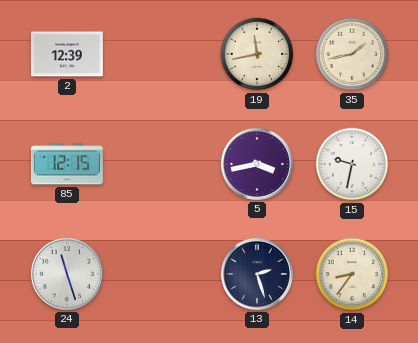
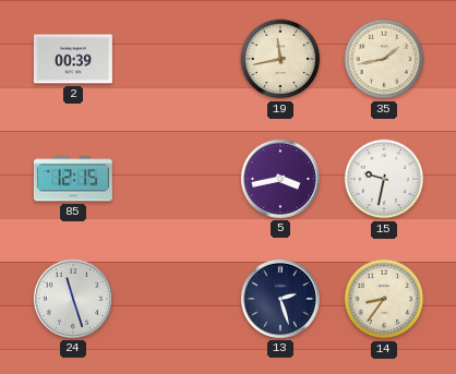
2: 12:39 -> 00:39
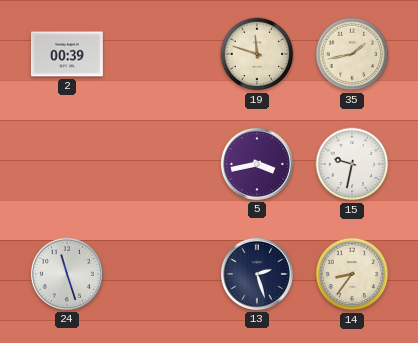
19: 11:43 -> 11:48
85: 12:15 -> none
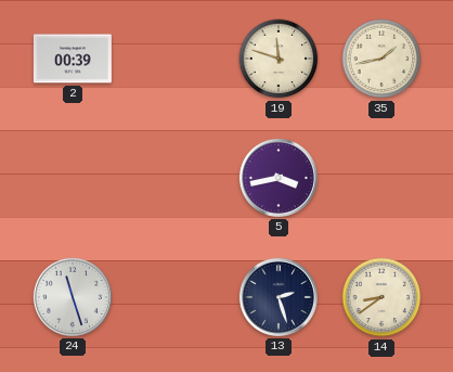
15: 9:32 -> none
14: 8:36 -> 8:39
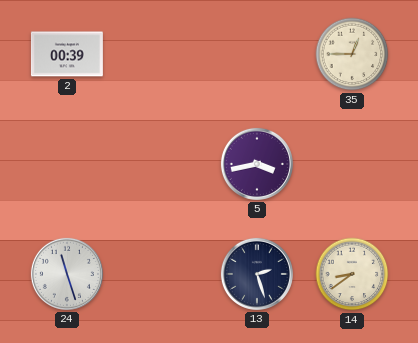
19: 11:48 -> none
35: 1:43 -> 12:45
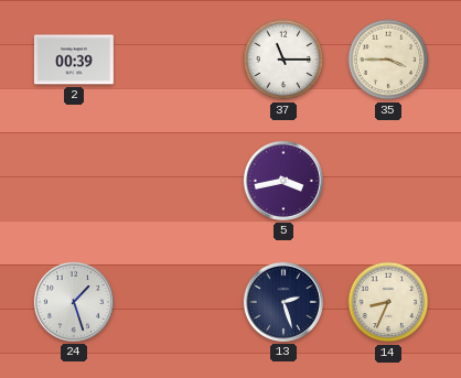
37: none -> 11:15
35: 12:45 -> 3:45
24: 11:27 -> 1:27
14: 8:39 -> 8:34
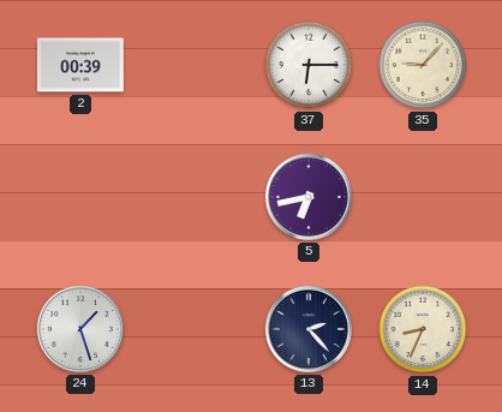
37: 11:15 -> 6:15
35: 3:45 -> 9:07
5: 3:43 -> 6:43
13: 2:27 -> 2:23
